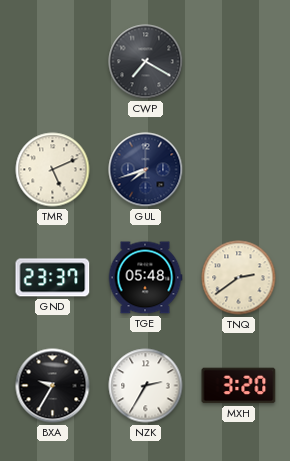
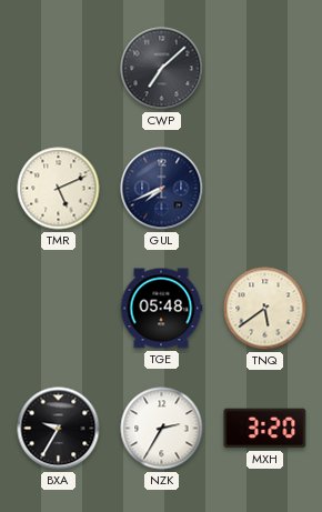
CWP: 7:20 -> 7:08
GUL: 7:42 -> 7:41
GND: 23:37 -> none
TNQ: 2:39 -> 5:39
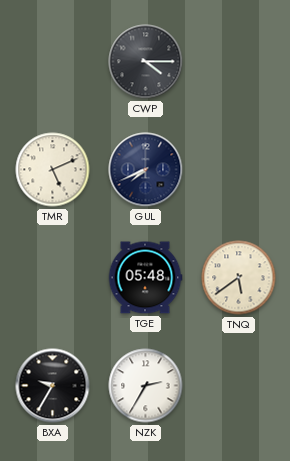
CWP: 7:08 -> 4:15
MXH: 3:20 -> none
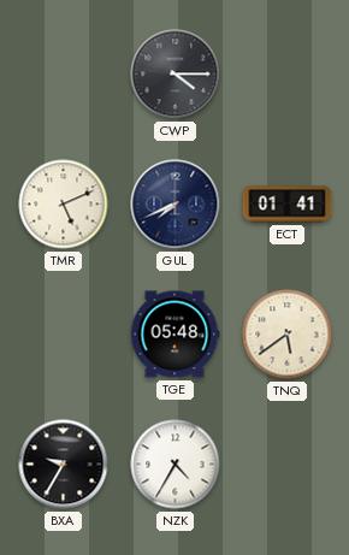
ECT: none -> 01:41
NZK: 2:35 -> 4:35
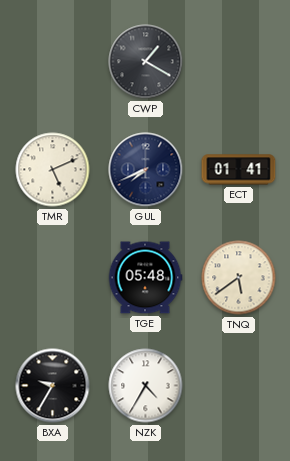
CWP: 4:15 -> 1:20
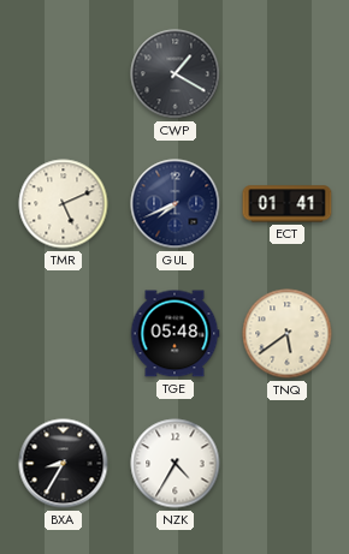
BXA: 9:35 -> 8:35
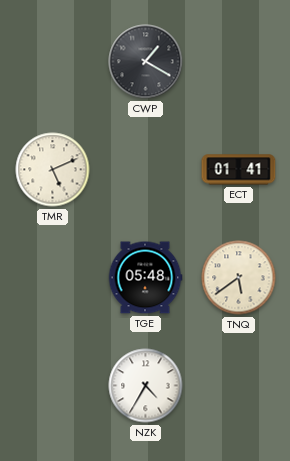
GUL: 7:41 -> none
BXA: 8:35 -> none
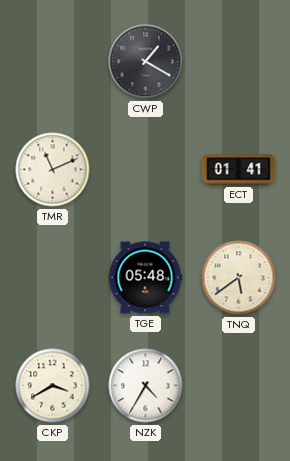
TMR: 5:11 -> 11:11
CKP: none -> 3:40
